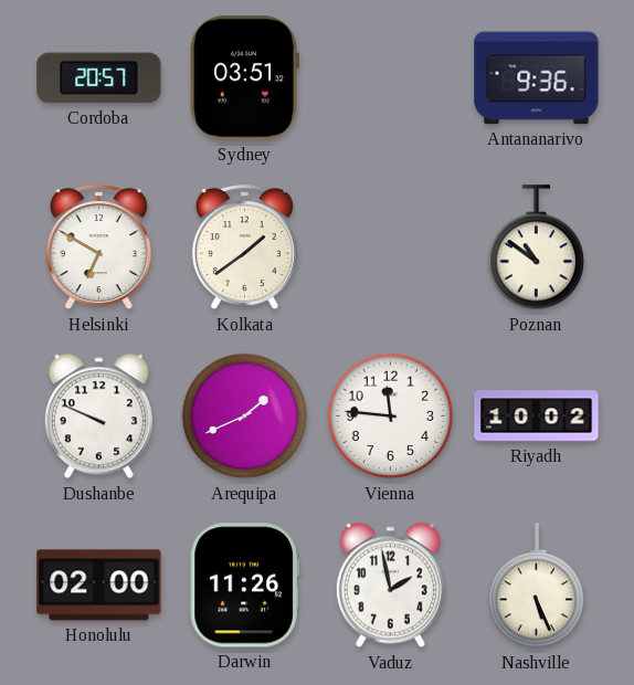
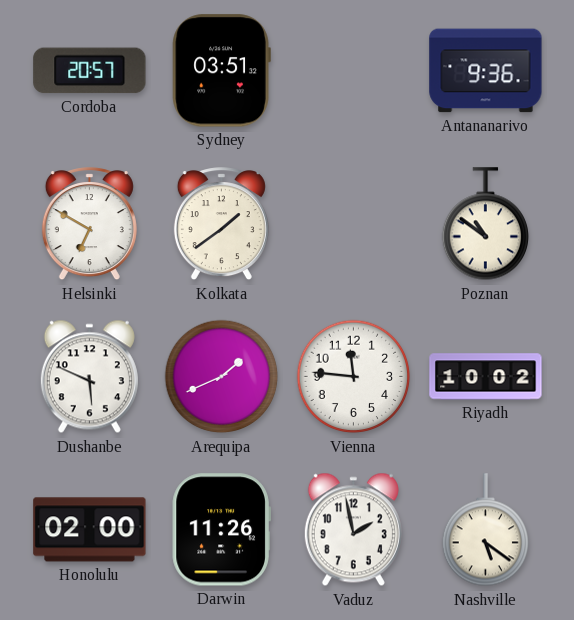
Dushanbe: 9:49 -> 5:49
Nashville: 5:26 -> 5:21
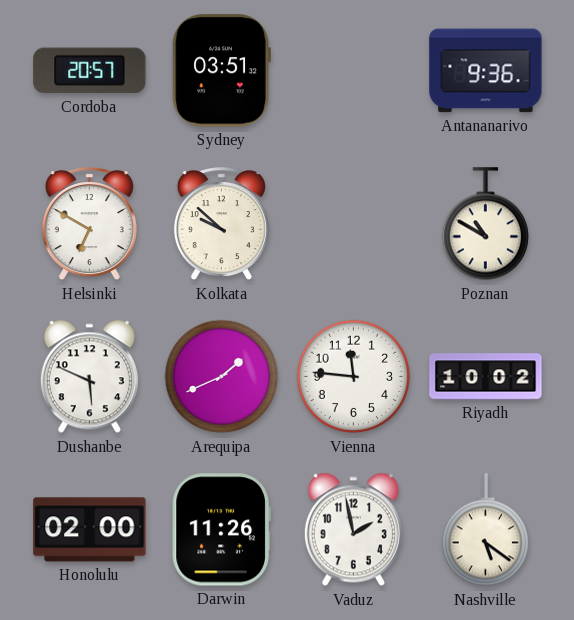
Kolkata: 1:39 -> 9:52
Poznan: 10:51 -> 10:50
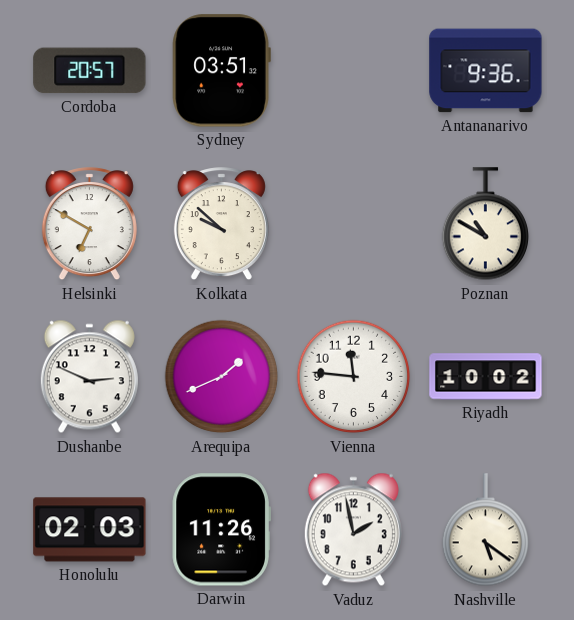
Dushanbe: 5:49 -> 2:49
Honolulu: 02:00 -> 02:03
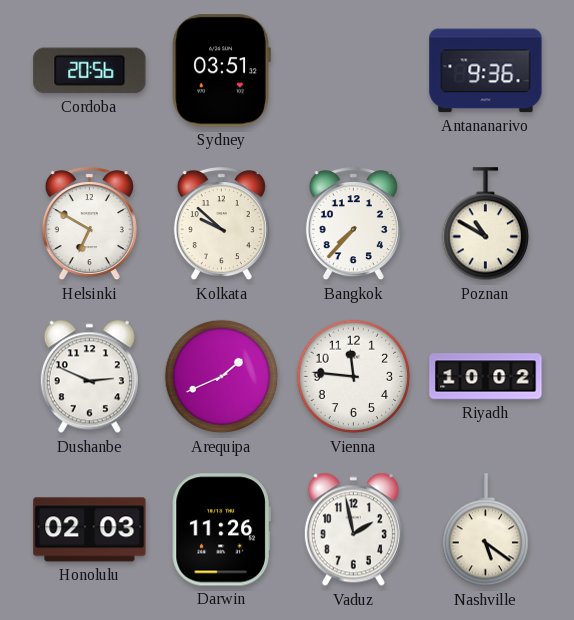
Cordoba: 20:57 -> 20:56
Bangkok: none -> 7:37
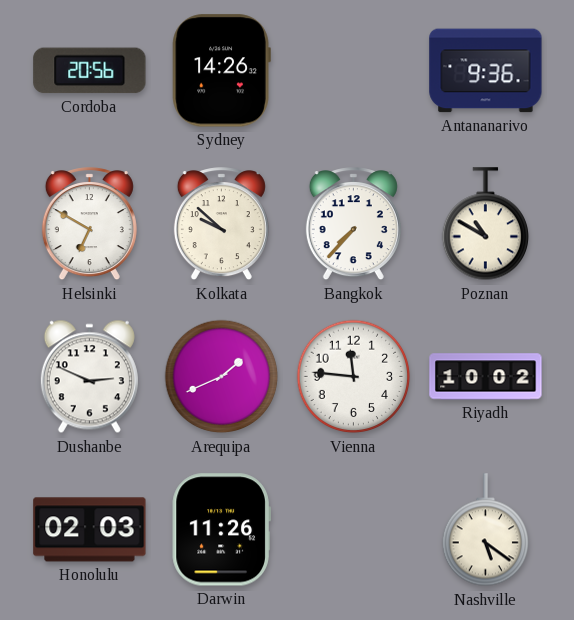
Sydney: 03:51 -> 14:26
Vaduz: 1:58 -> none
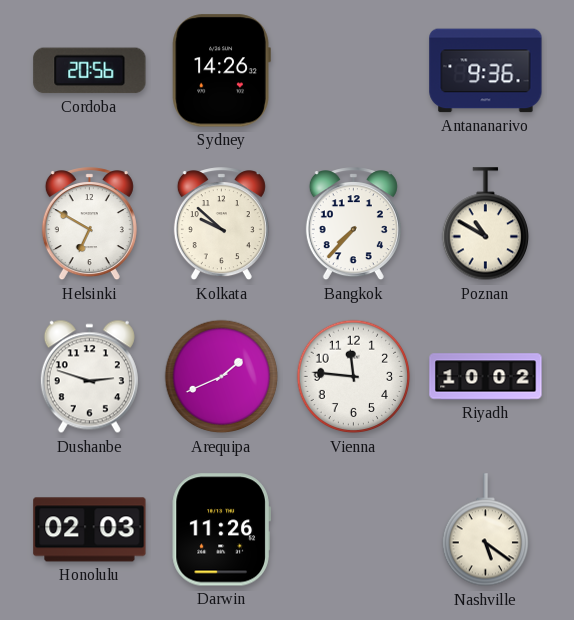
Dushanbe: 2:49 -> 2:48
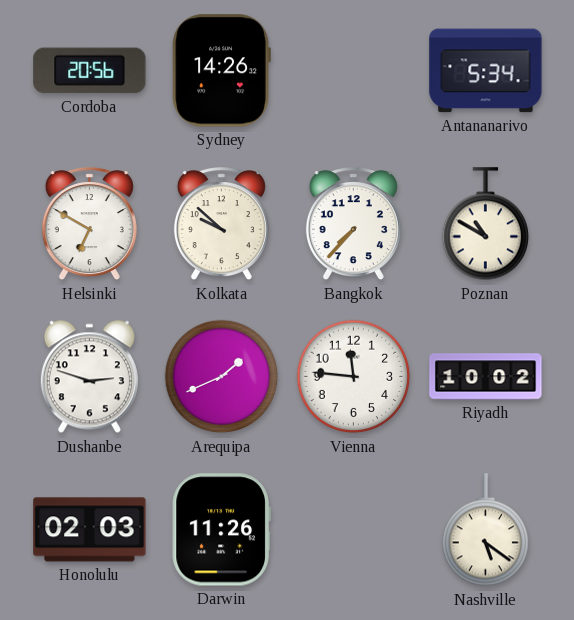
Antananarivo: 9:36 -> 5:34
